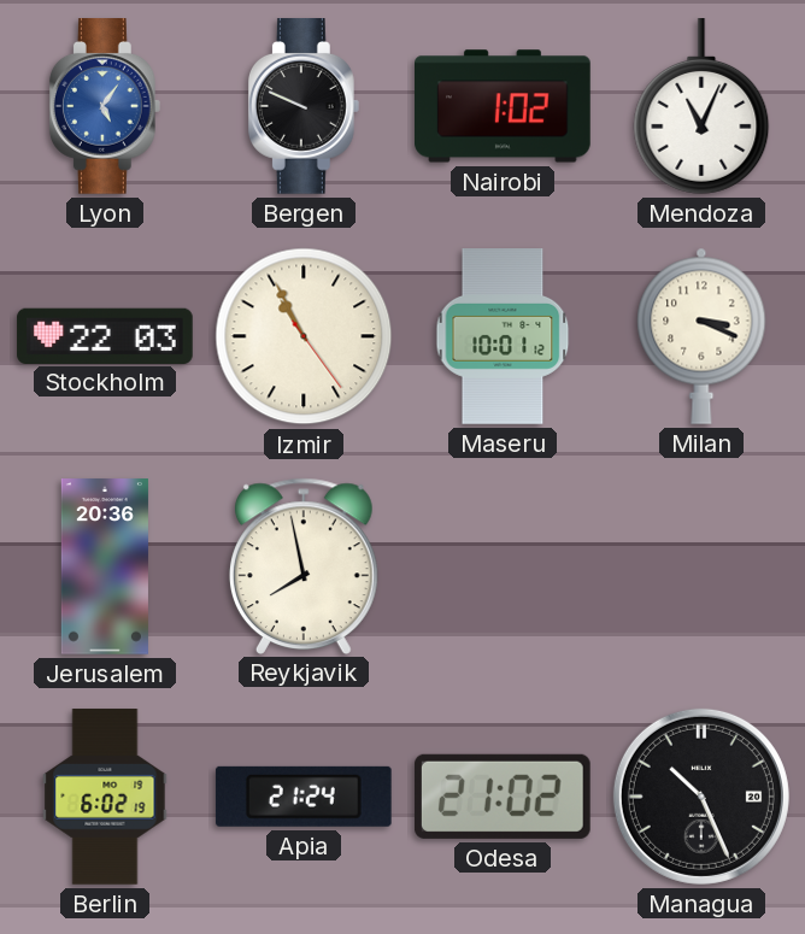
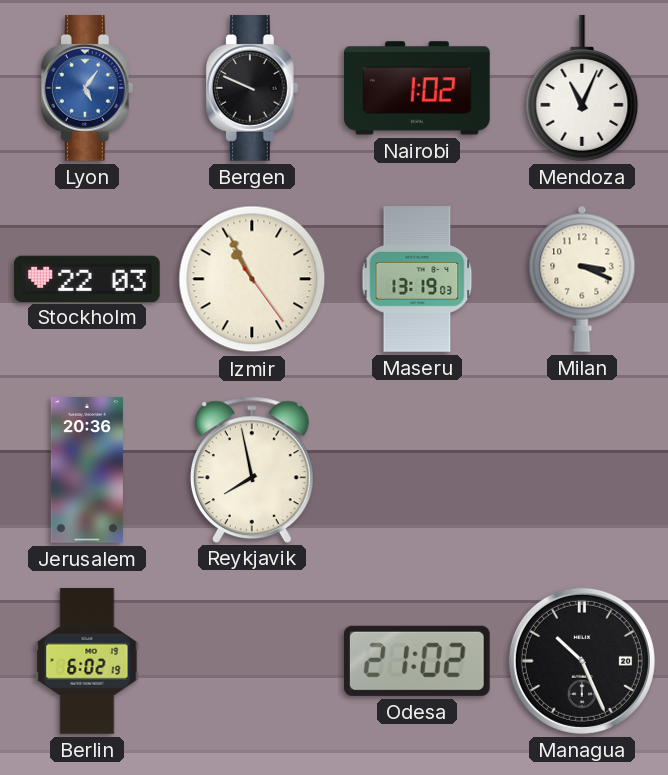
Maseru: 10:01 -> 13:19
Apia: 21:24 -> none
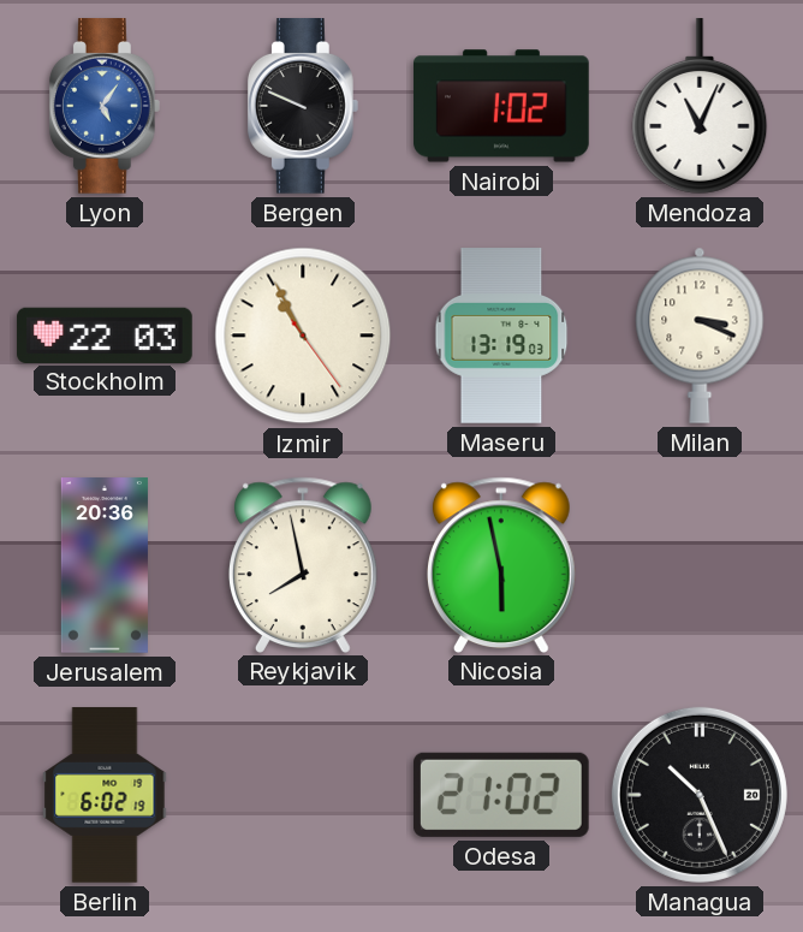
Nicosia: none -> 5:58
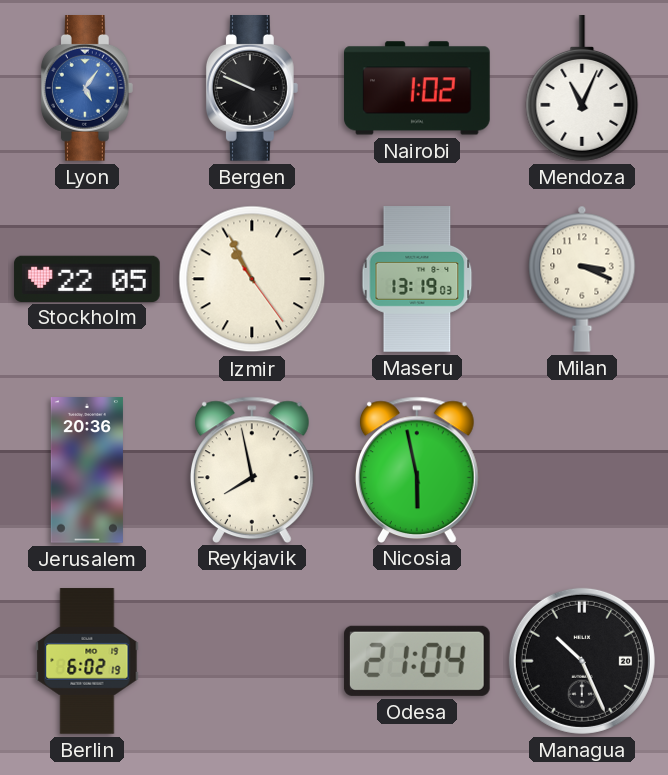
Stockholm: 22:03 -> 22:05
Odesa: 21:02 -> 21:04
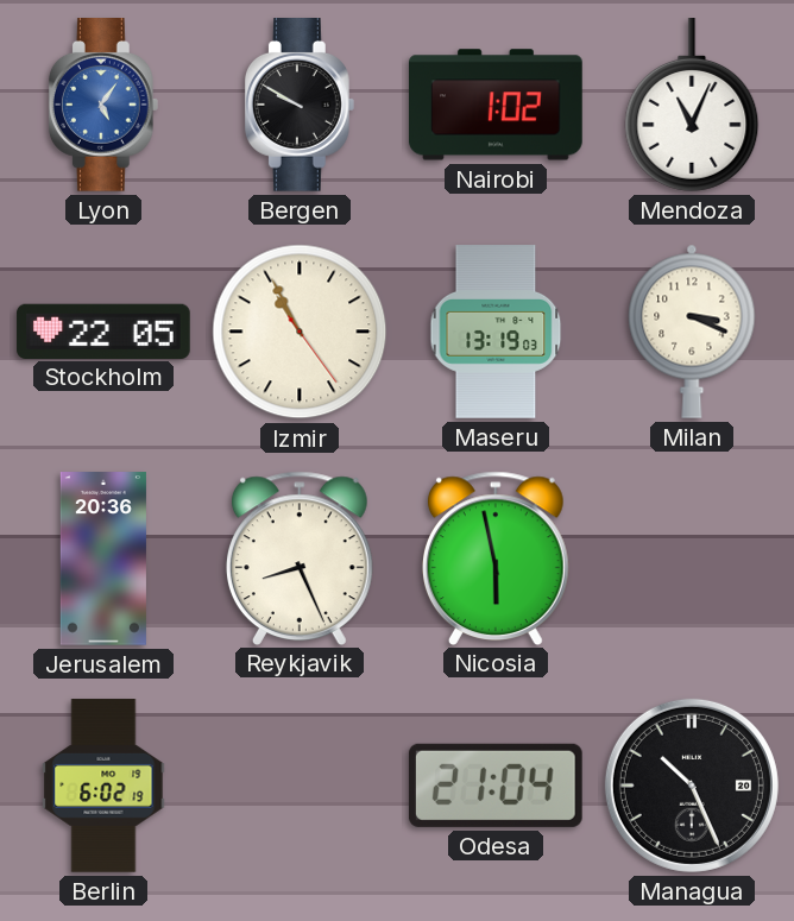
Bergen: 9:49 -> 9:50
Reykjavik: 7:58 -> 8:26
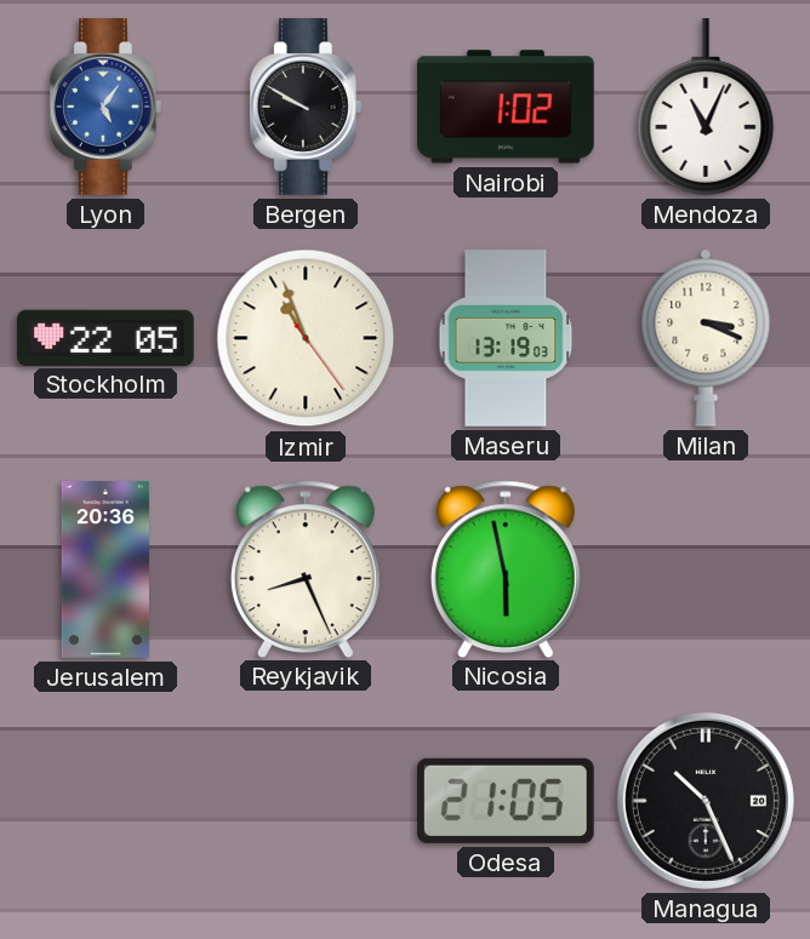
Izmir: 10:55 -> 10:56
Berlin: 6:02 -> none
Odesa: 21:04 -> 21:05
